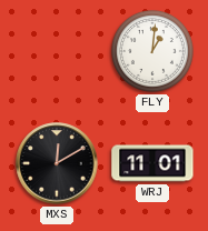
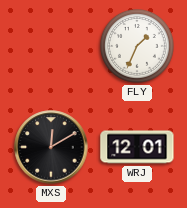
FLY: 1:01 -> 1:34
WRJ: 11:01 -> 12:01
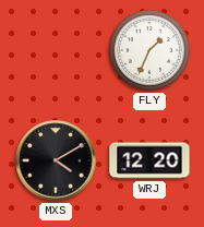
MXS: 12:10 -> 4:10
WRJ: 12:01 -> 12:20
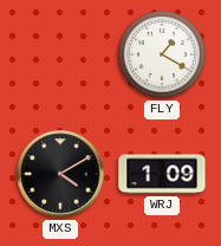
FLY: 1:34 -> 1:20
WRJ: 12:20 -> 1:09
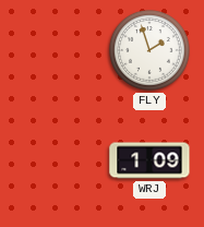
FLY: 1:20 -> 1:57
MXS: 4:10 -> none
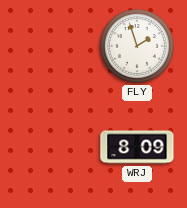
WRJ: 1:09 -> 8:09
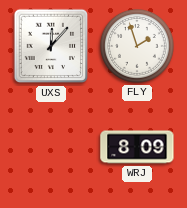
UXS: none -> 12:07
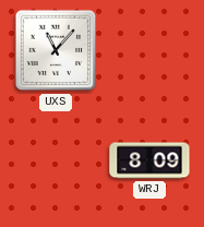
UXS: 12:07 -> 11:07
FLY: 1:57 -> none
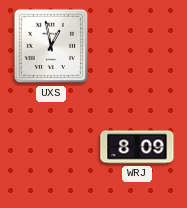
UXS: 11:07 -> 12:58
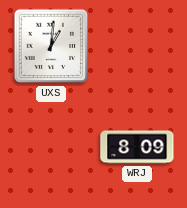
UXS: 12:58 -> 1:01
